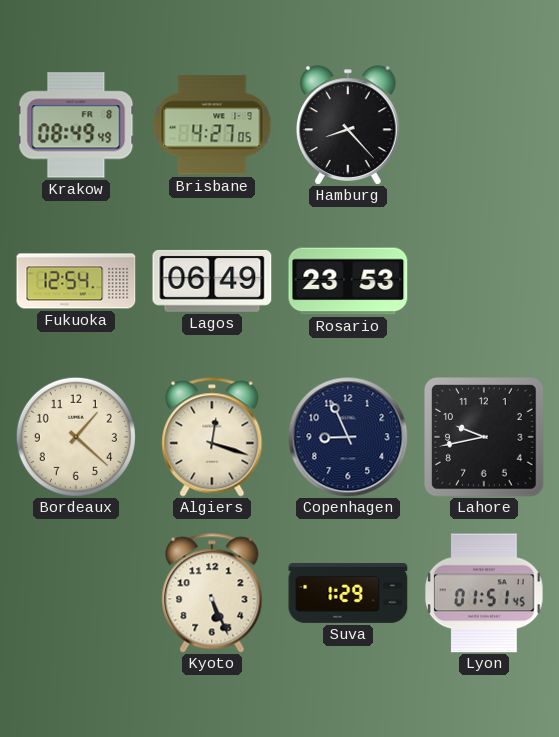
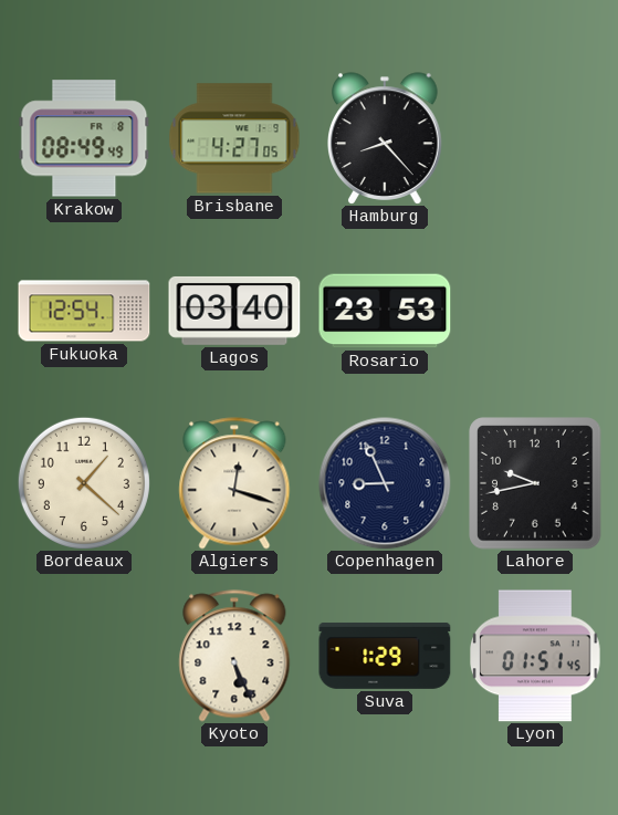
Lagos: 06:49 -> 03:40
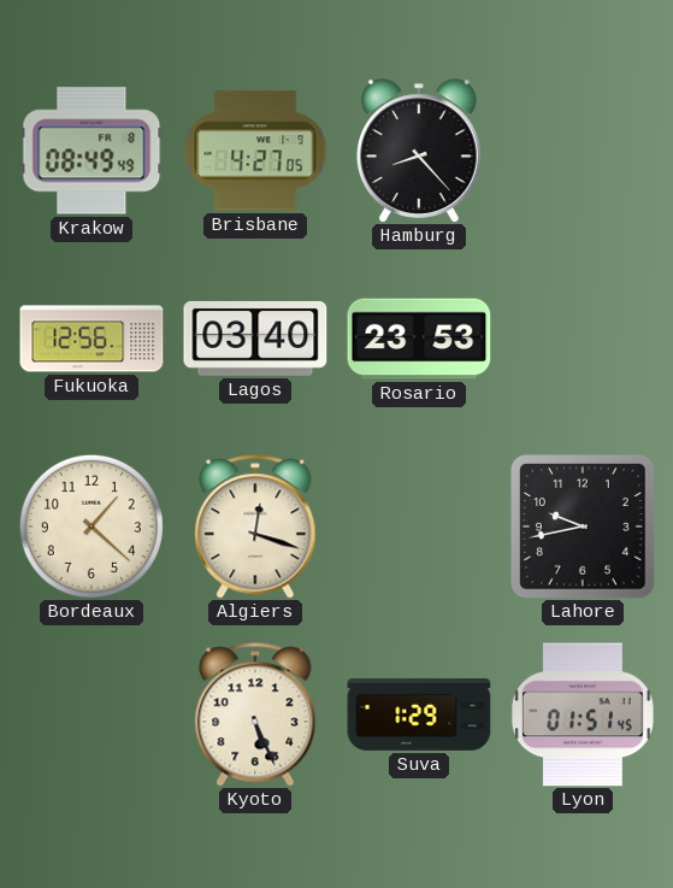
Fukuoka: 12:54 -> 12:56
Copenhagen: 8:56 -> none
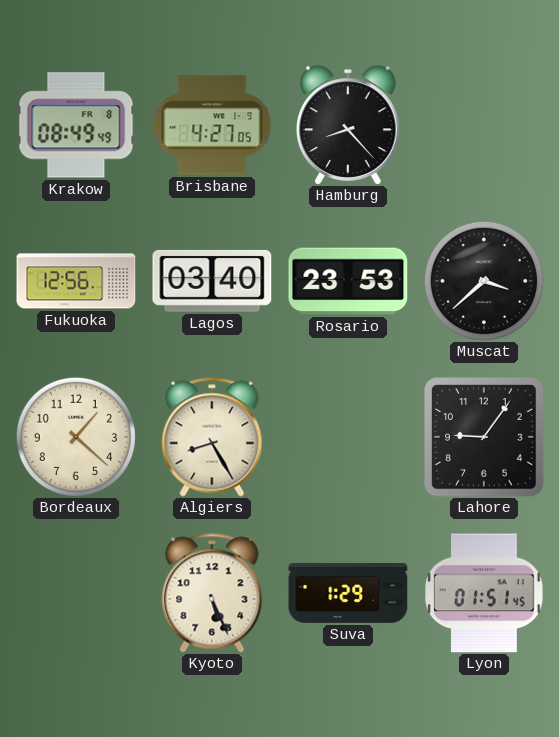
Muscat: none -> 3:38
Algiers: 12:18 -> 8:25
Lahore: 9:43 -> 9:06
